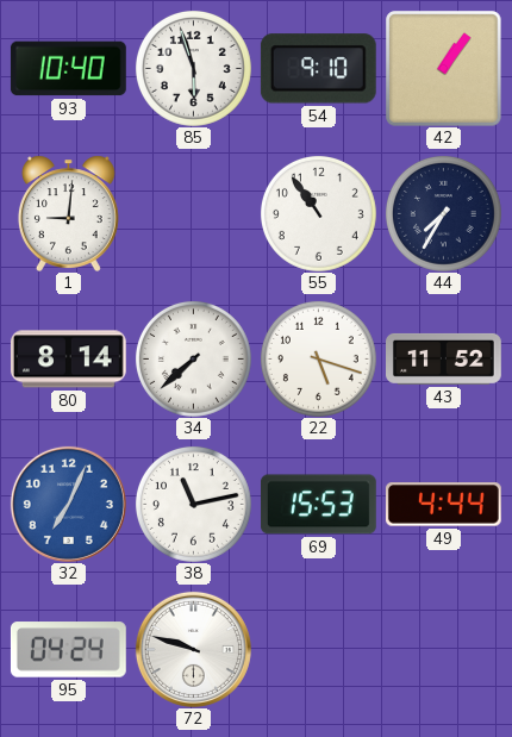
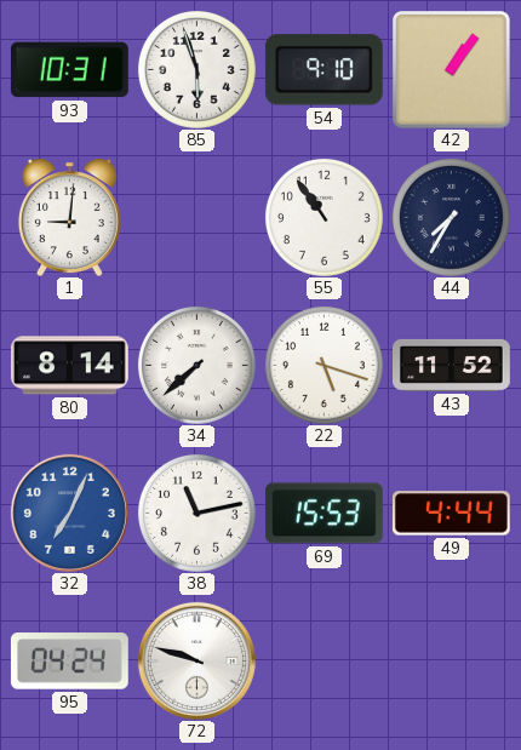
93: 10:40 -> 10:31
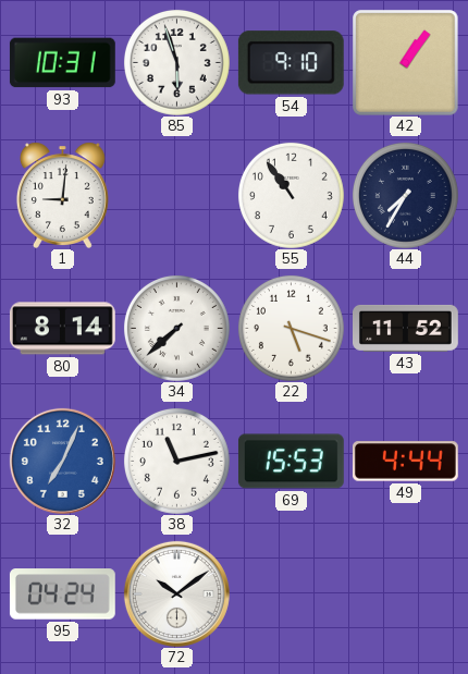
72: 9:48 -> 10:09
